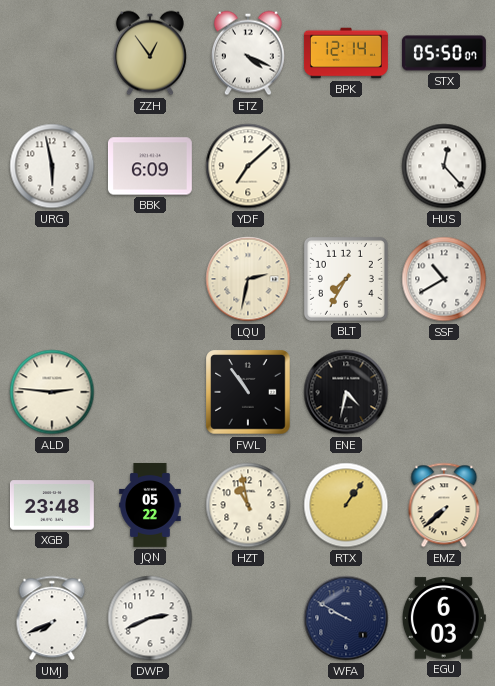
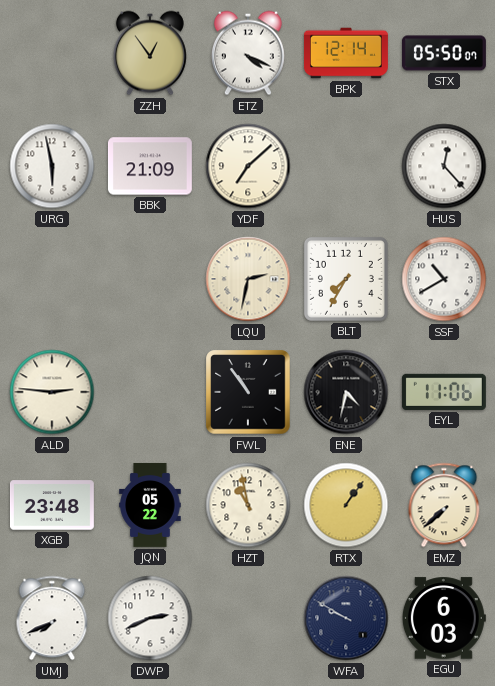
BBK: 6:09 -> 21:09
EYL: none -> 11:06
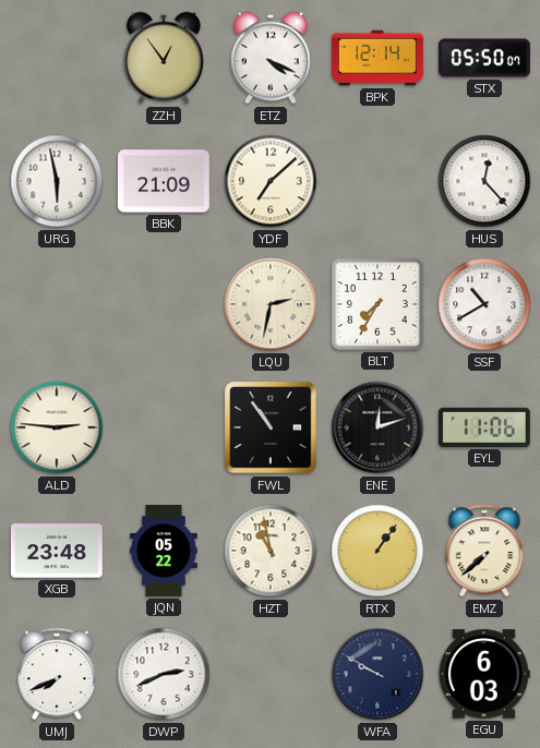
ENE: 4:32 -> 12:12
